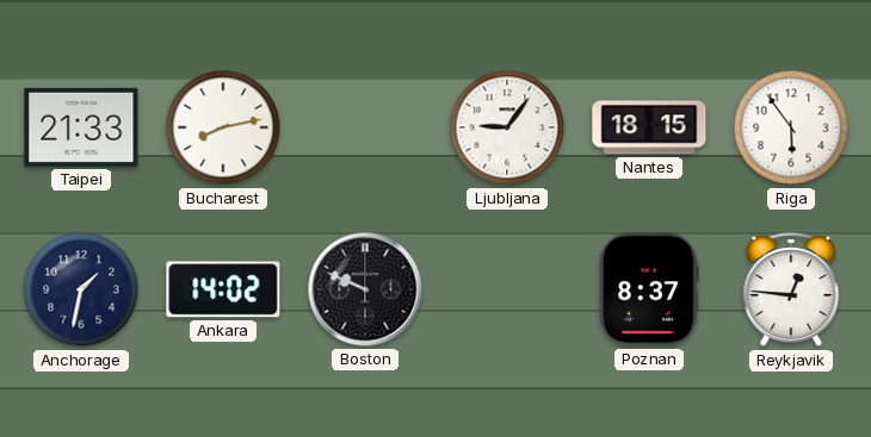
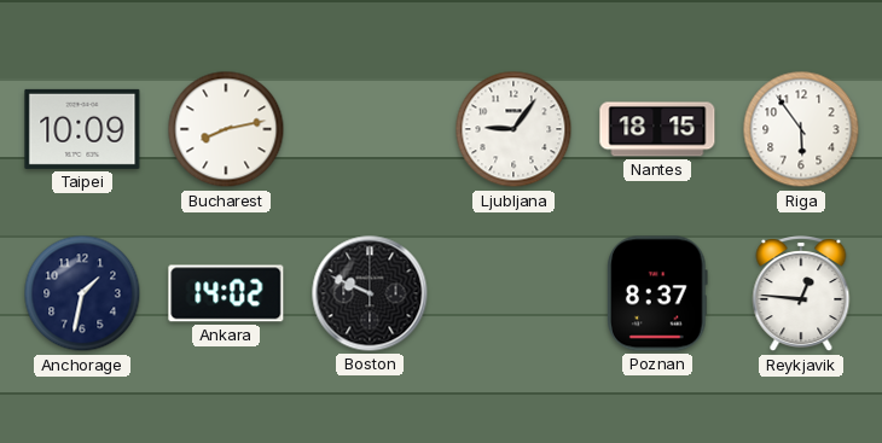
Taipei: 21:33 -> 10:09
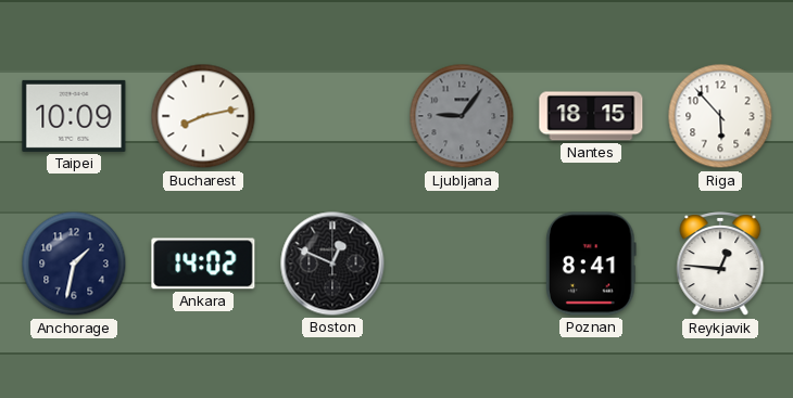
Ljubljana dial: white -> grey
Riga: 5:54 -> 5:53
Boston: 9:49 -> 12:49
Poznan: 8:37 -> 8:41
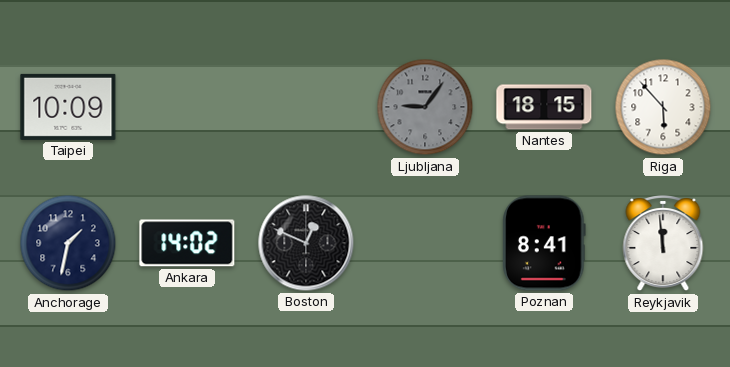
Bucharest: 8:13 -> none
Reykjavik: 12:46 -> 11:59
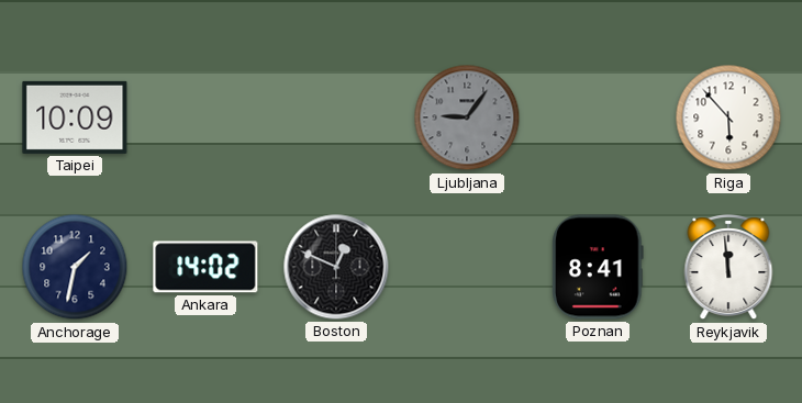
Nantes: 18:15 -> none
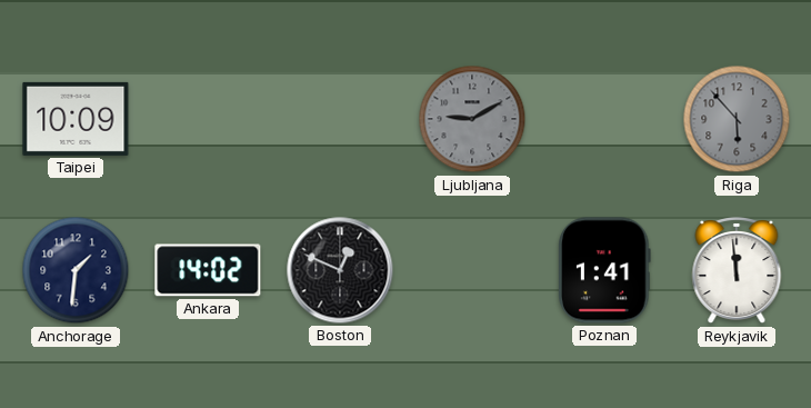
Ljubljana: 9:06 -> 9:10
Riga dial: white -> grey
Anchorage: 1:32 -> 1:31
Poznan: 8:41 -> 1:41
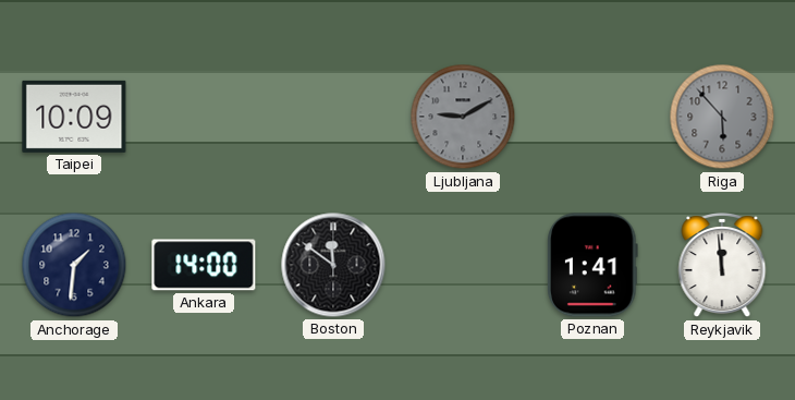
Ankara: 14:02 -> 14:00
Boston: 12:49 -> 11:51
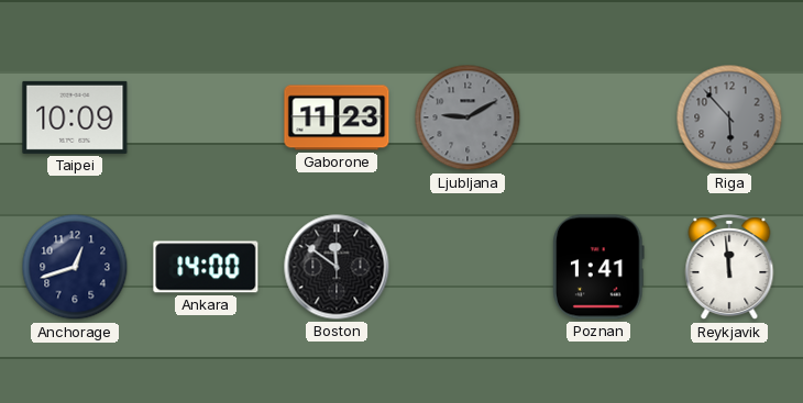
Gaborone: none -> 11:23
Anchorage: 1:31 -> 12:42
